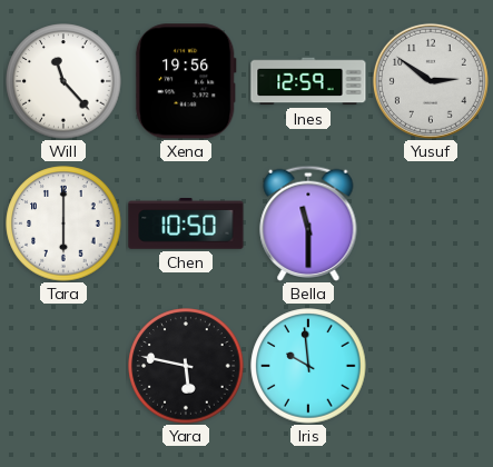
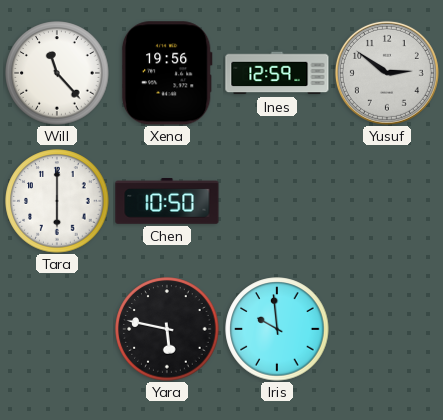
Bella: 11:30 -> none
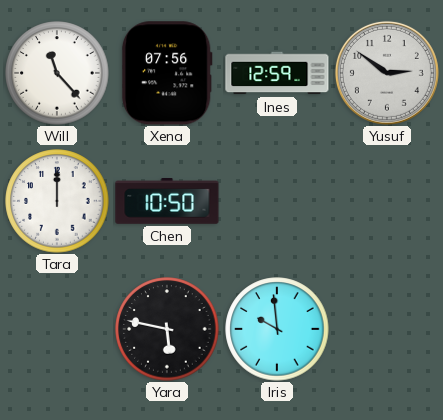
Xena: 19:56 -> 07:56
Tara: 6:00 -> 12:00
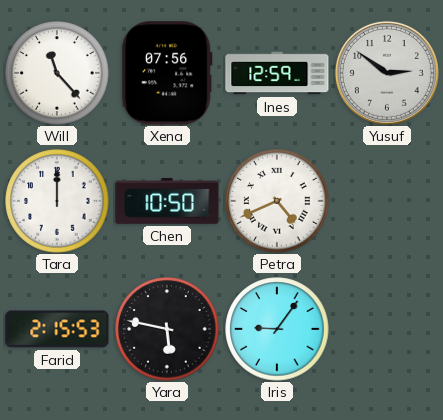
Petra: none -> 4:41
Farid: none -> 2:15
Iris: 9:59 -> 9:06
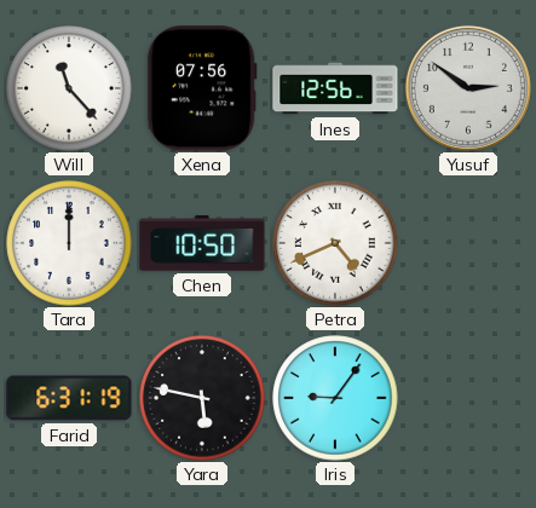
Ines: 12:59 -> 12:56
Farid: 2:15 -> 6:31
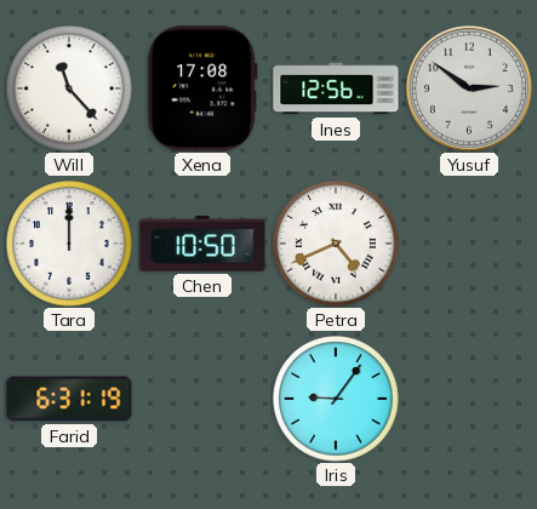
Xena: 07:56 -> 17:08
Yara: 5:47 -> none
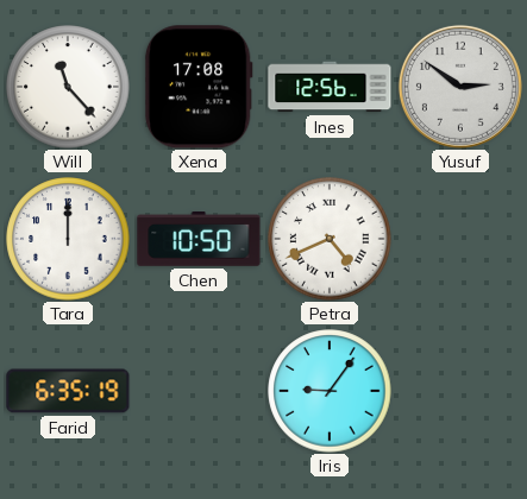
Farid: 6:31 -> 6:35
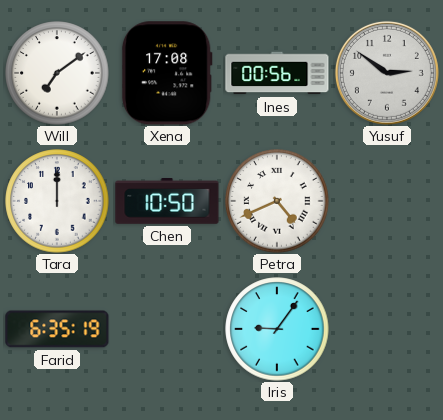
Will: 11:23 -> 7:09
Ines: 12:56 -> 00:56
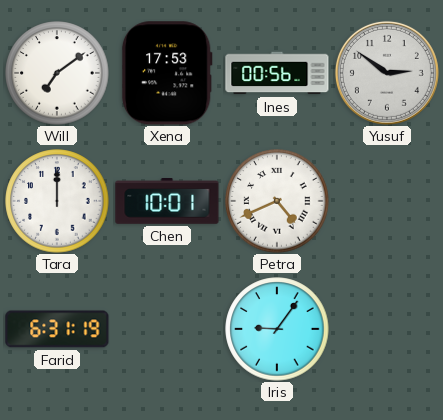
Xena: 17:08 -> 17:53
Chen: 10:50 -> 10:01
Farid: 6:35 -> 6:31
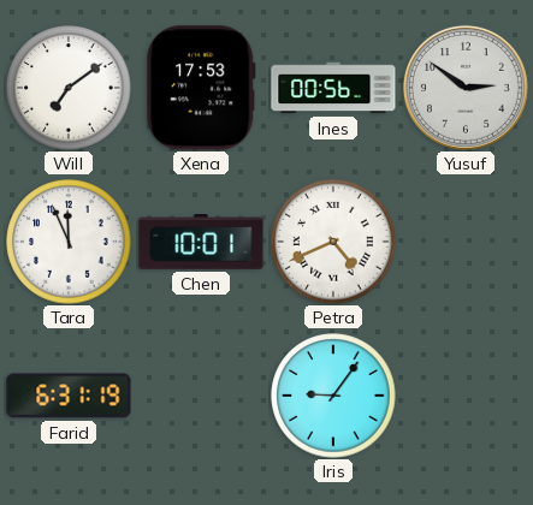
Tara: 12:00 -> 11:56
